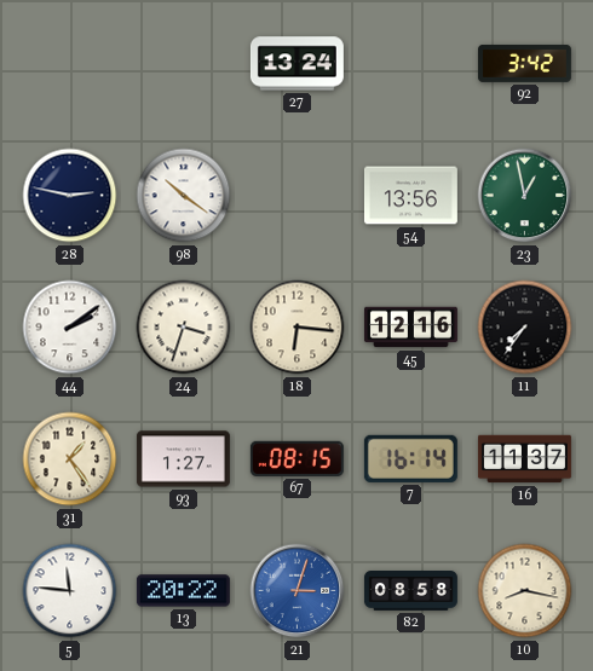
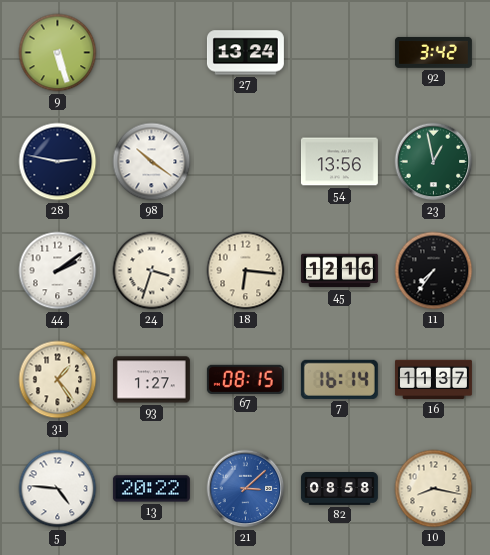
9: none -> 5:27
5: 11:46 -> 4:46
21: 3:03 -> 3:08
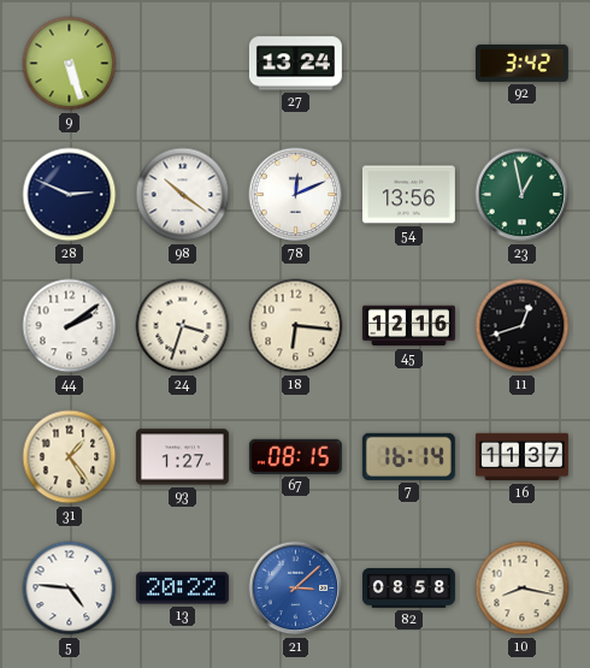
28: 2:47 -> 2:49
78: none -> 12:11
11: 7:36 -> 12:42
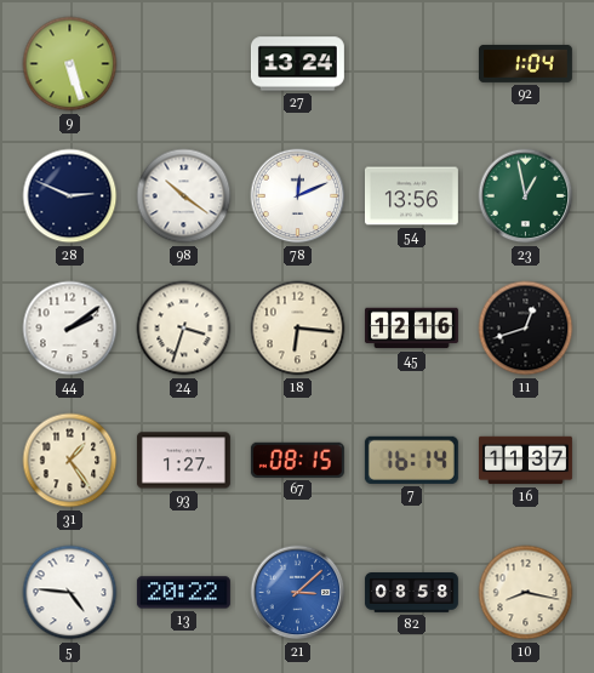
92: 3:42 -> 1:04
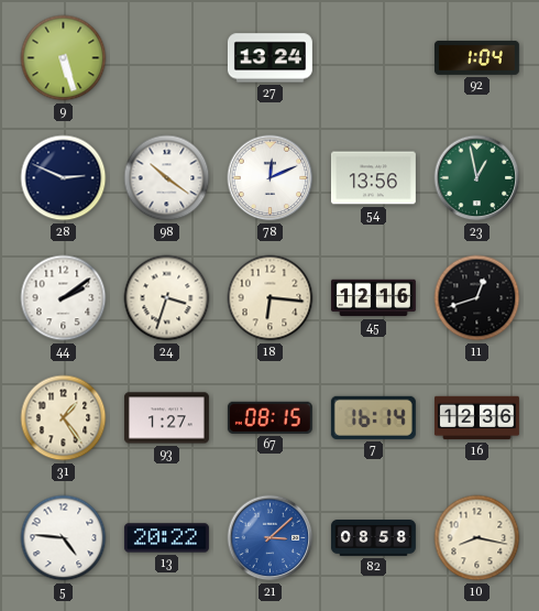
16: 11:37 -> 12:36
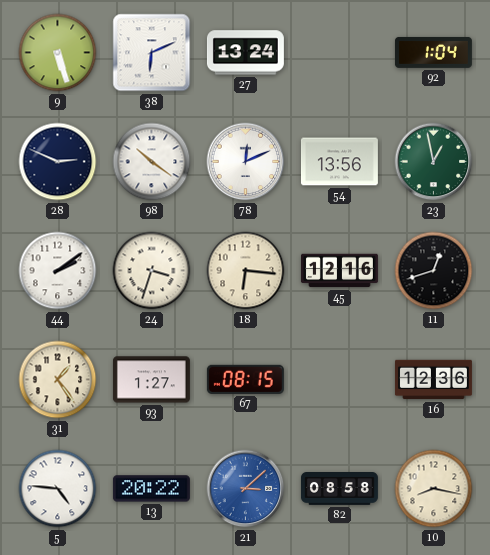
38: none -> 6:11
7: 16:14 -> none
